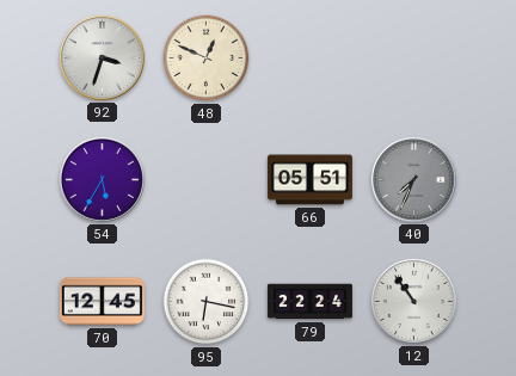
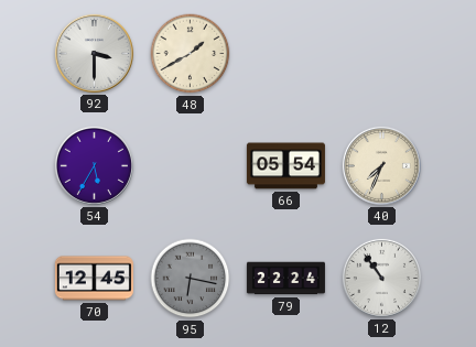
92: 3:33 -> 3:30
48: 12:49 -> 1:40
66: 05:51 -> 05:54
40 dial: grey -> cream
95 dial: white -> grey
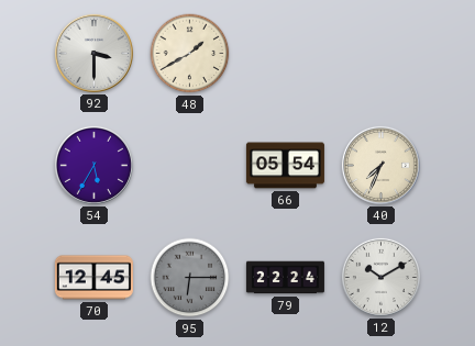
95: 6:17 -> 6:15
12: 10:54 -> 10:10
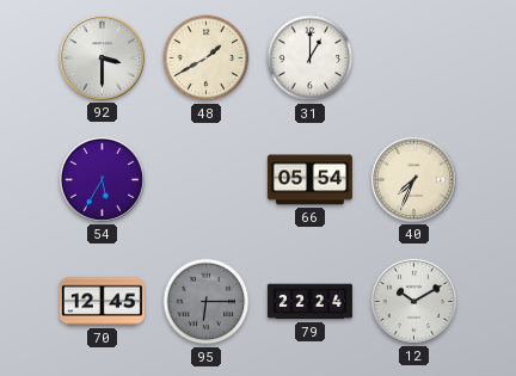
31: none -> 1:00
